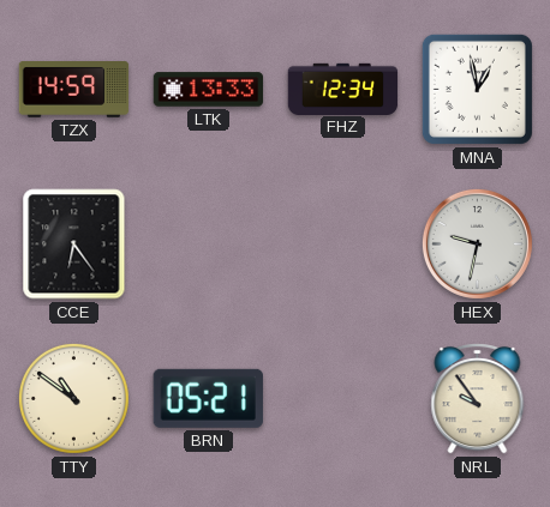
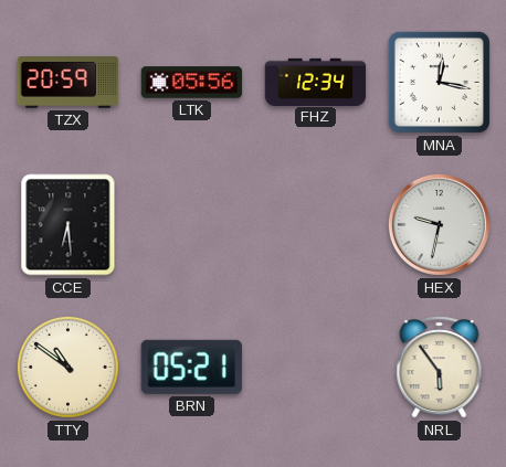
TZX: 14:59 -> 20:59
LTK: 13:33 -> 05:56
MNA: 12:58 -> 12:17
CCE: 6:24 -> 6:29
NRL: 9:54 -> 5:54
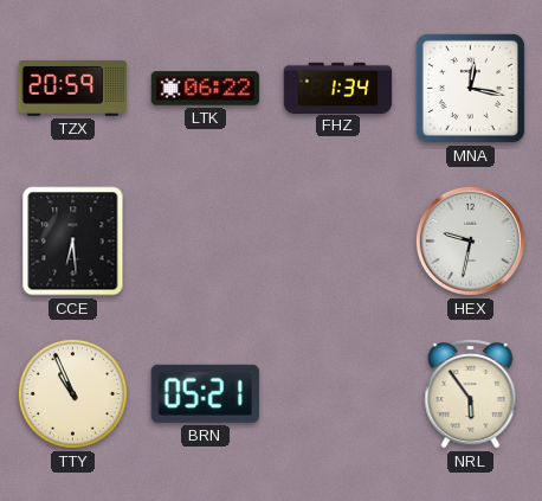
LTK: 05:56 -> 06:22
FHZ: 12:34 -> 1:34
TTY: 10:51 -> 10:56
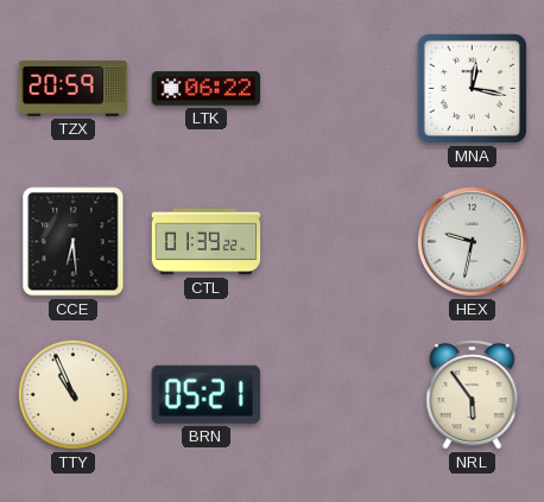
FHZ: 1:34 -> none
CTL: none -> 01:39
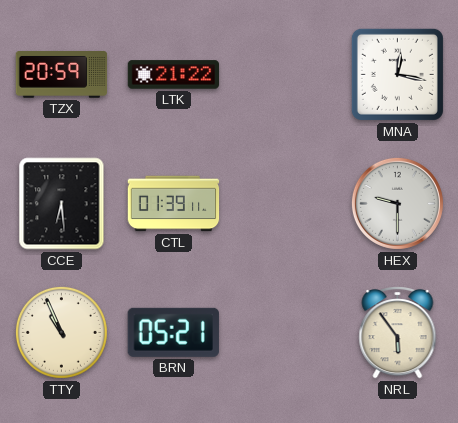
LTK: 06:22 -> 21:22
CTL: 01:39:22 -> 01:39:11
HEX: 9:32 -> 9:30
